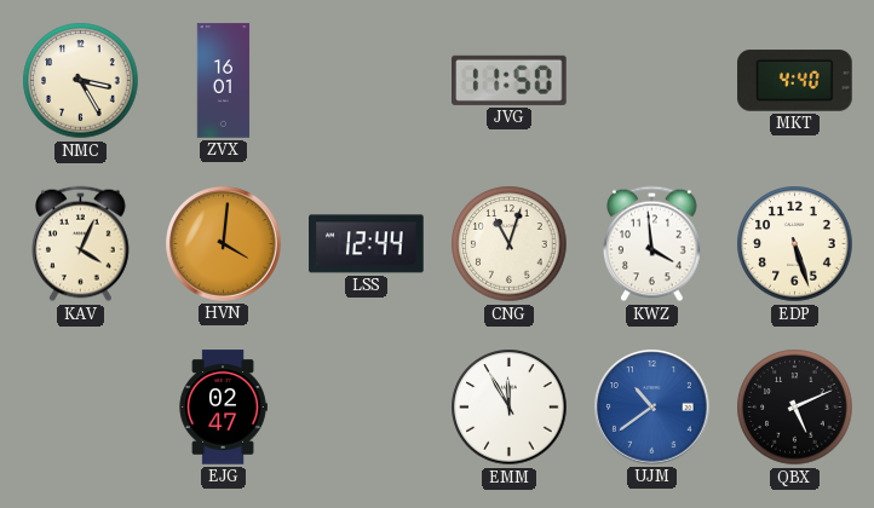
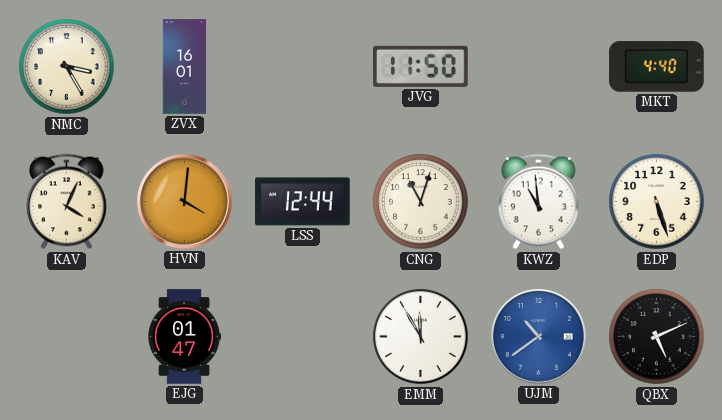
KWZ: 3:59 -> 10:59
EJG: 02:47 -> 01:47
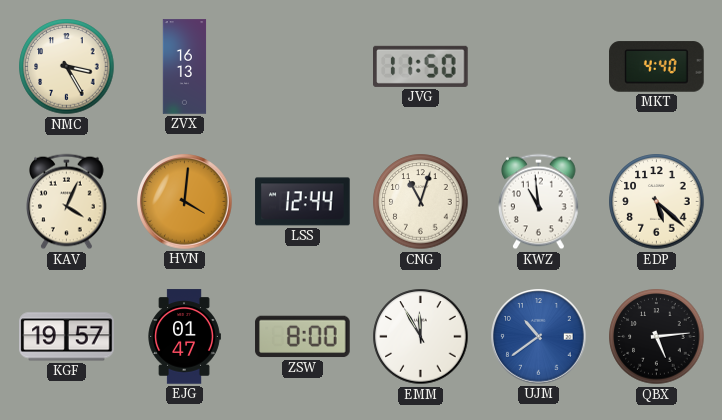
ZVX: 16:01 -> 16:13
EDP: 5:27 -> 5:22
KGF: none -> 19:57
ZSW: none -> 8:00
QBX: 5:11 -> 5:14
